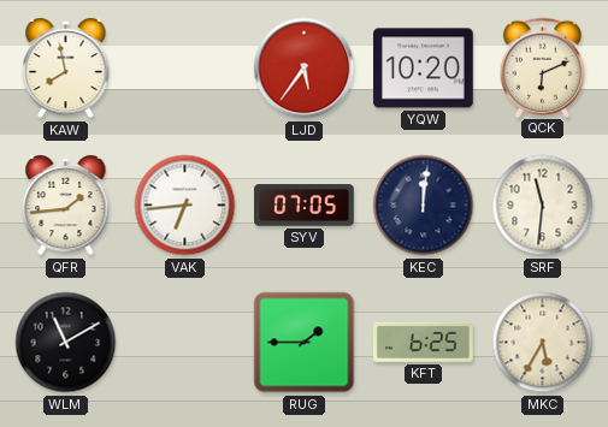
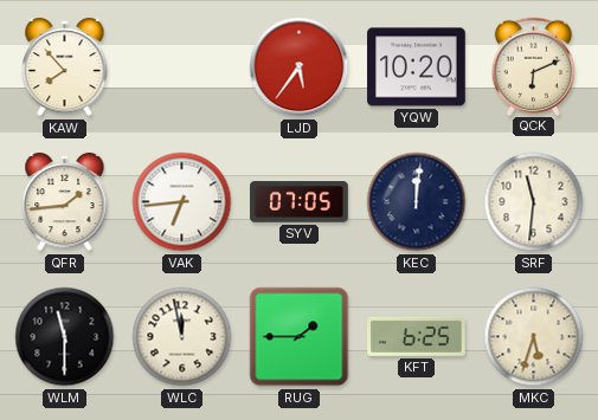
KAW: 7:58 -> 7:53
WLM: 11:10 -> 11:30
WLC: none -> 11:58
MKC: 5:35 -> 5:33
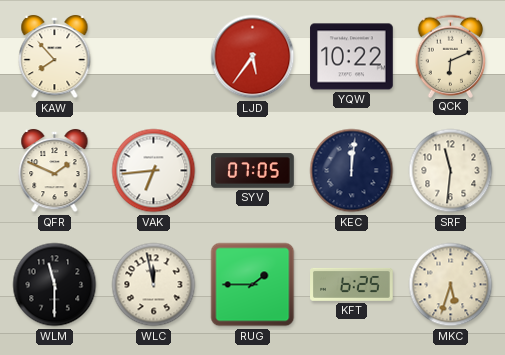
YQW: 10:20 -> 10:22
QFR: 1:44 -> 1:49
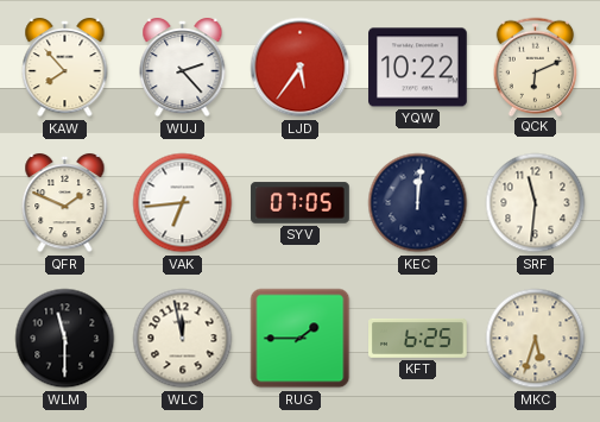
WUJ: none -> 2:23
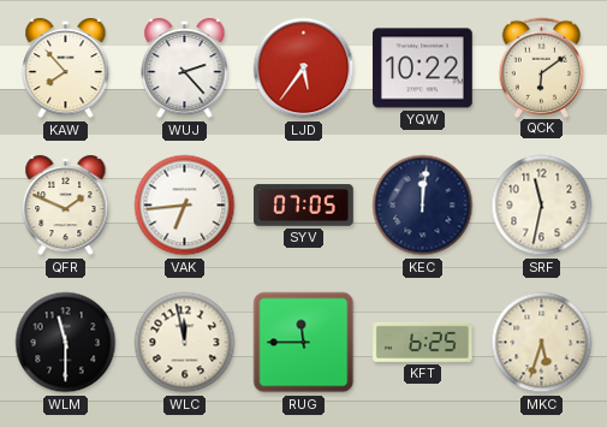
QCK: 6:11 -> 6:09
SRF: 11:31 -> 11:32
RUG: 1:45 -> 11:45
